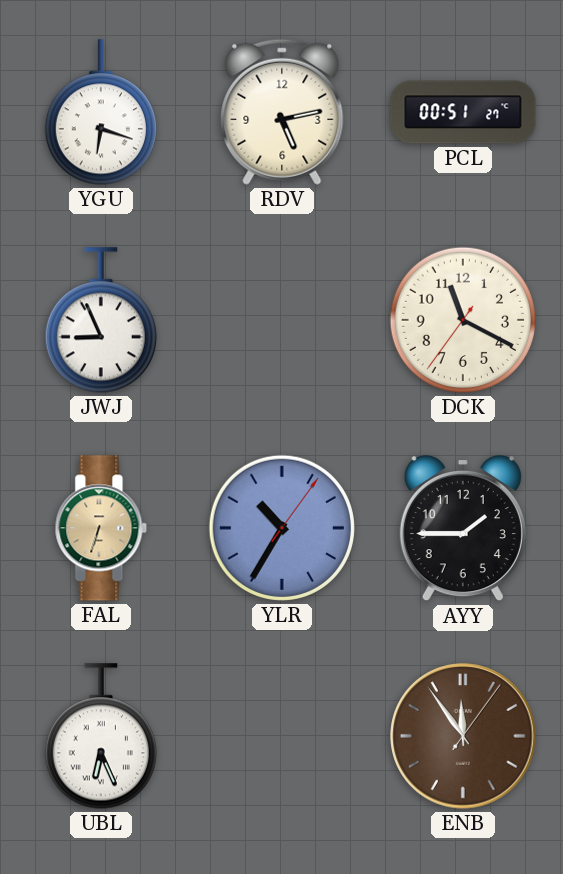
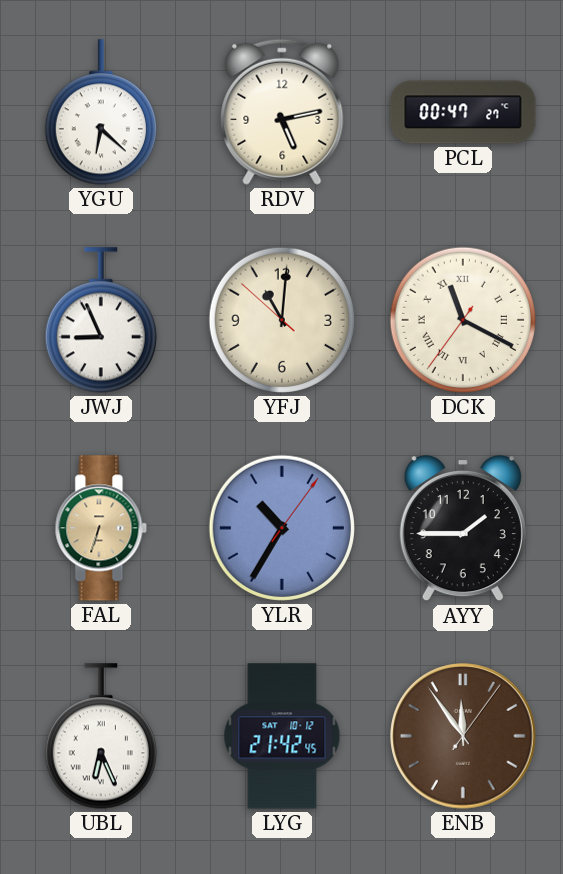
YGU: 6:18 -> 6:22
PCL: 00:51 -> 00:47
YFJ: none -> 11:00
DCK numerals: Arabic -> Roman
LYG: none -> 21:42
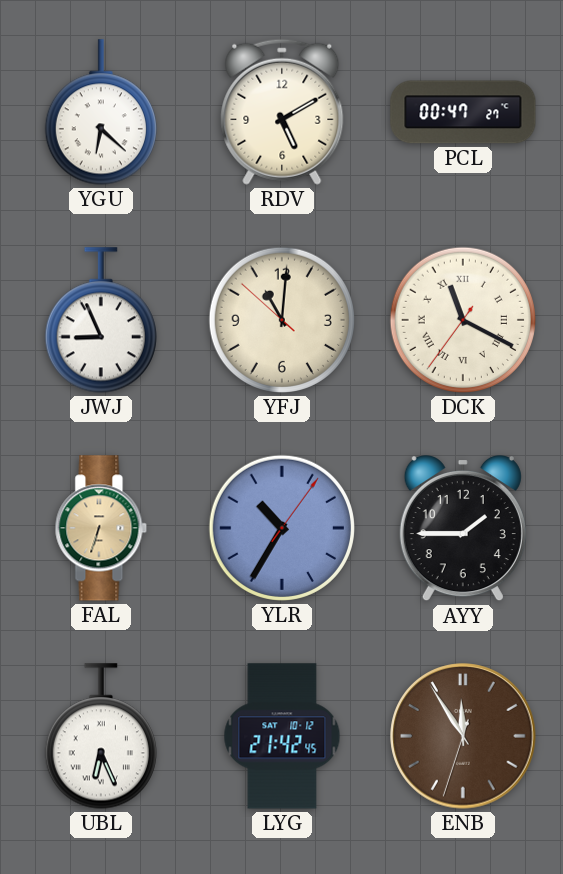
RDV: 5:13 -> 5:10
ENB: 11:54:06 -> 11:54:33
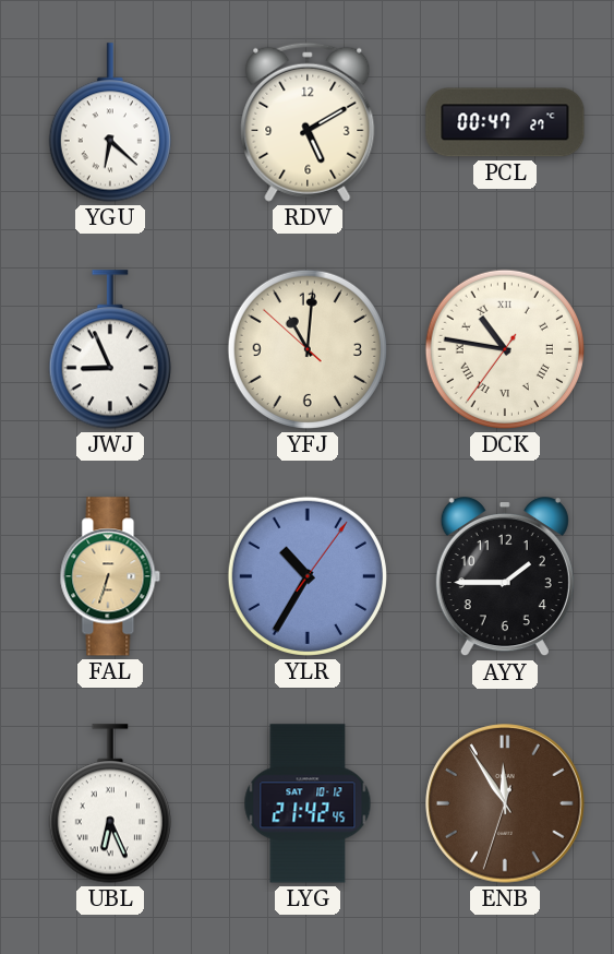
DCK: 11:19 -> 10:46
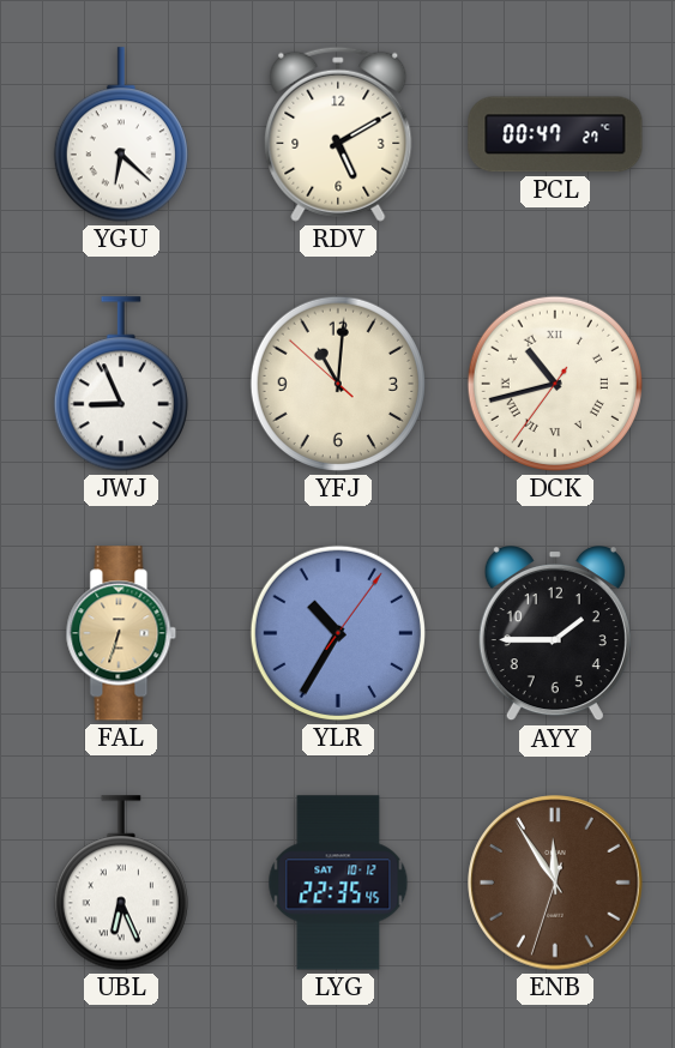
DCK: 10:46 -> 10:42
LYG: 21:42 -> 22:35
